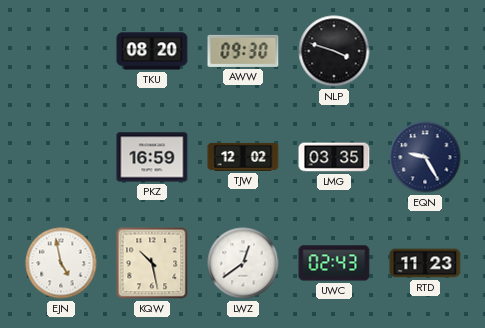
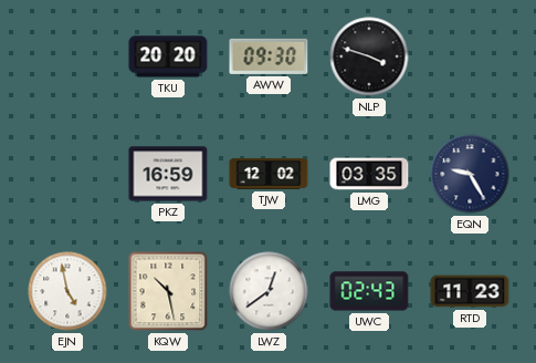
TKU: 08:20 -> 20:20
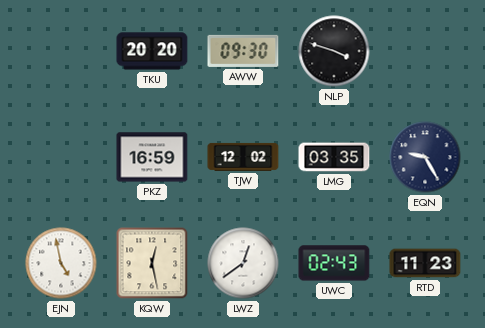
KQW: 10:28 -> 12:28
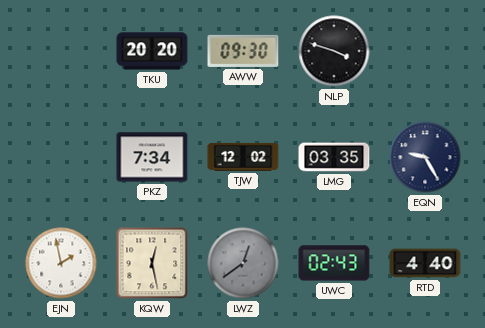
PKZ: 16:59 -> 7:34
EJN: 4:58 -> 1:58
LWZ dial: white -> grey
RTD: 11:23 -> 4:40
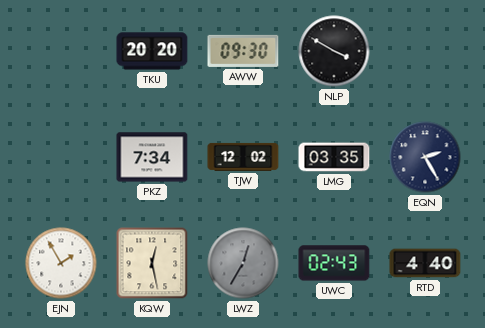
NLP: 3:48 -> 3:50
EQN: 9:25 -> 2:25
EJN: 1:58 -> 1:55
LWZ: 12:39 -> 12:35
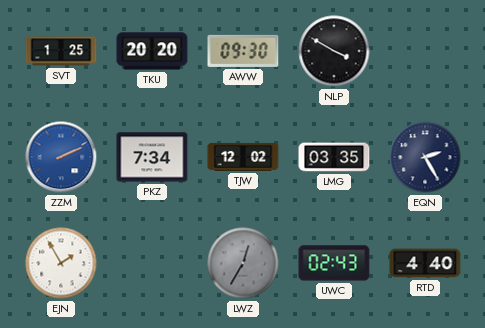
SVT: none -> 1:25
ZZM: none -> 2:11
KQW: 12:28 -> none
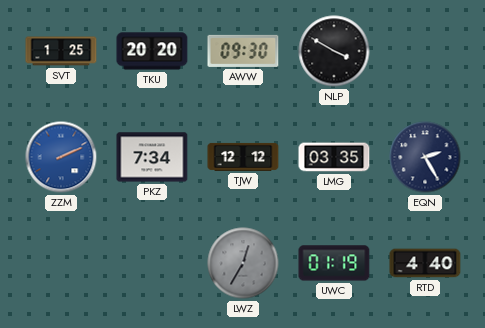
TJW: 12:02 -> 12:12
EJN: 1:55 -> none
UWC: 02:43 -> 01:19
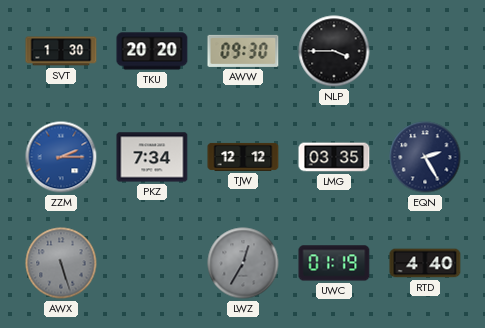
SVT: 1:25 -> 1:30
NLP: 3:50 -> 3:45
ZZM: 2:11 -> 2:15
AWX: none -> 5:27
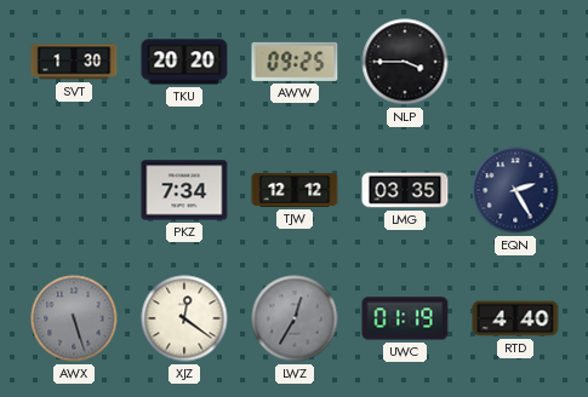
AWW: 09:30 -> 09:25
ZZM: 2:15 -> none
XJZ: none -> 12:21
